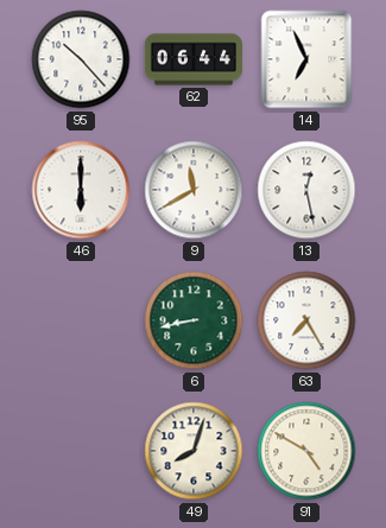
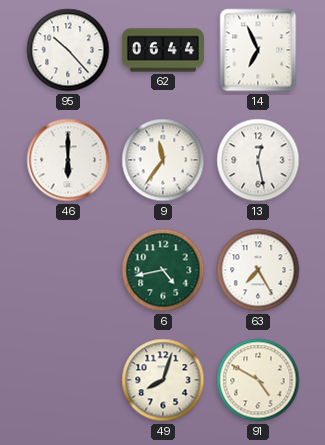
9: 11:40 -> 11:36
6: 8:43 -> 4:43
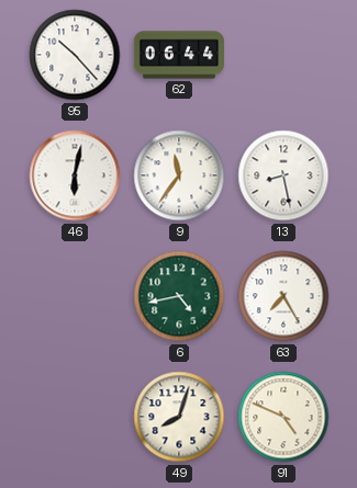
14: 6:56 -> none
46: 6:00 -> 6:02
13: 12:28 -> 8:28
91: 4:50 -> 4:49
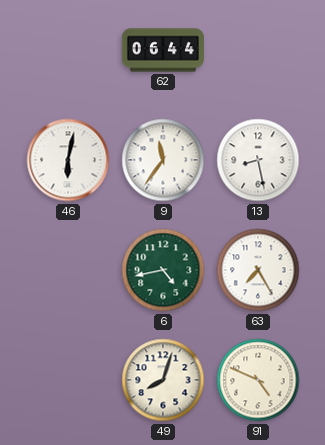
95: 10:23 -> none
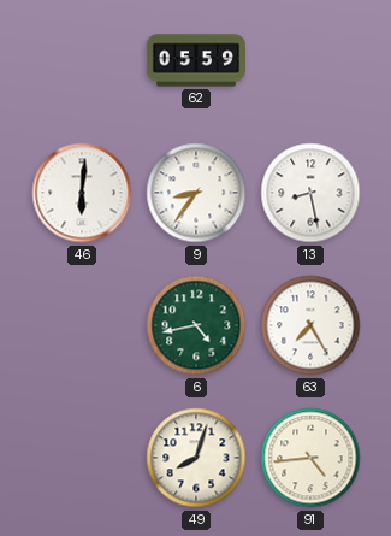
62: 06:44 -> 05:59
46: 6:02 -> 6:01
9: 11:36 -> 8:36
91: 4:49 -> 4:44
